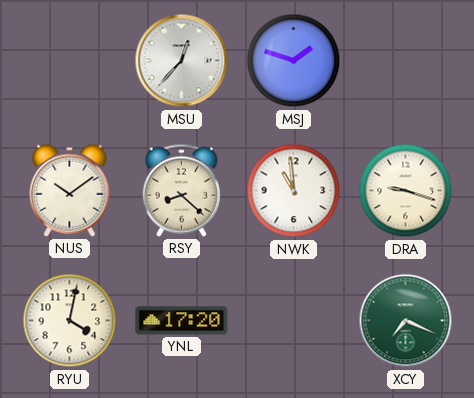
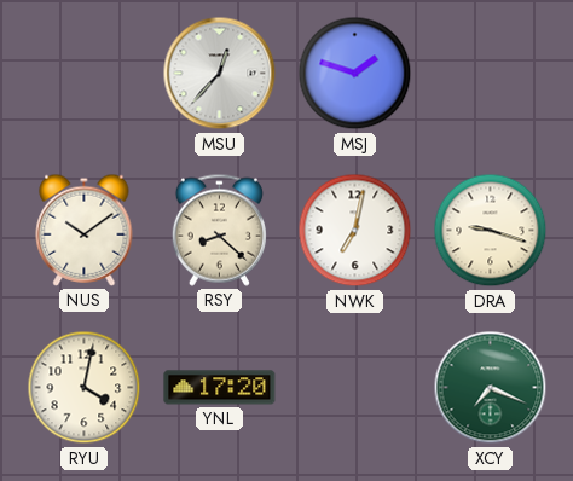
NWK: 10:59 -> 7:02
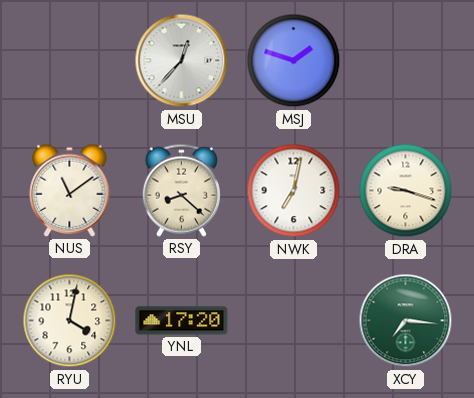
NUS: 10:09 -> 11:09
XCY: 7:19 -> 7:16
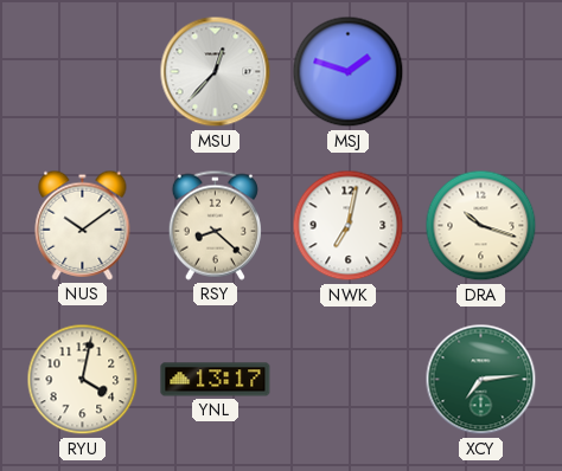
NUS: 11:09 -> 10:09
DRA: 9:18 -> 10:18
YNL: 17:20 -> 13:17
XCY: 7:16 -> 7:14
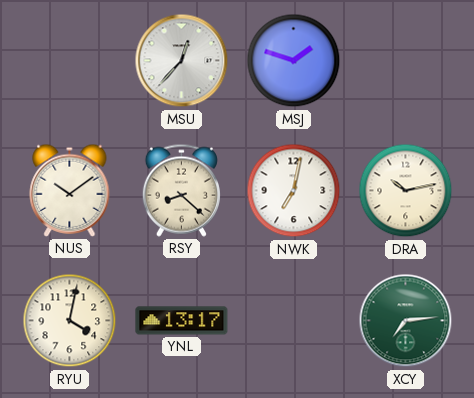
DRA: 10:18 -> 10:13
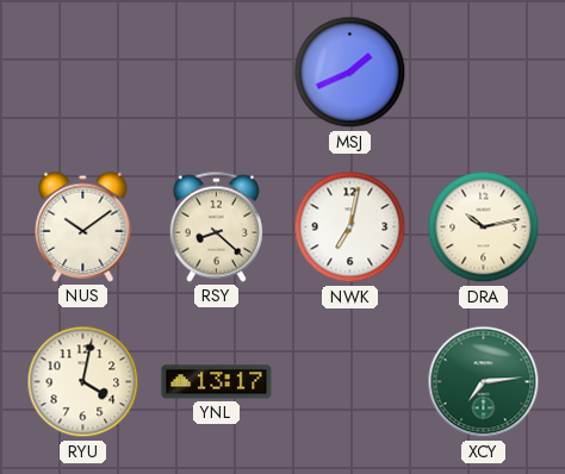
MSU: 12:37 -> none
MSJ: 1:48 -> 1:41
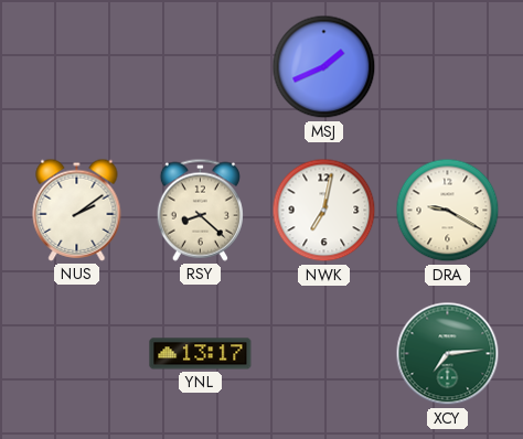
NUS: 10:09 -> 2:09
DRA: 10:13 -> 9:20
RYU: 4:02 -> none
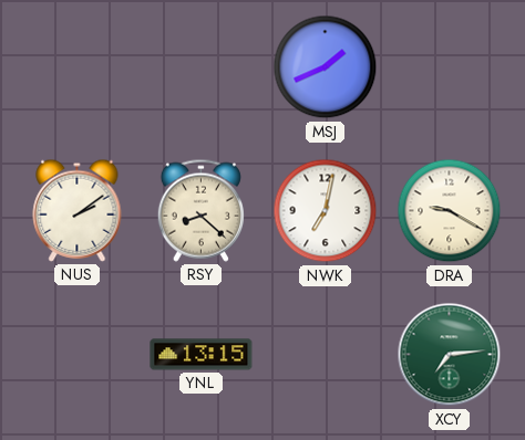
YNL: 13:17 -> 13:15
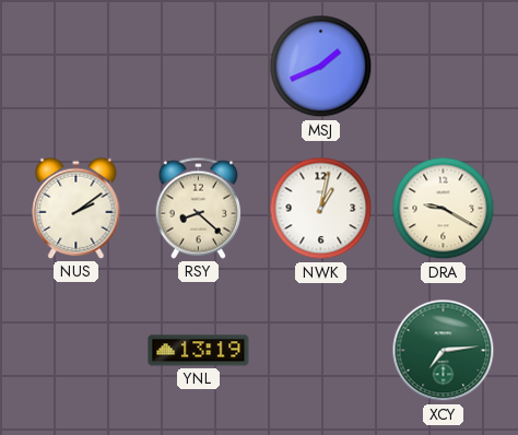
NWK: 7:02 -> 1:02
YNL: 13:15 -> 13:19
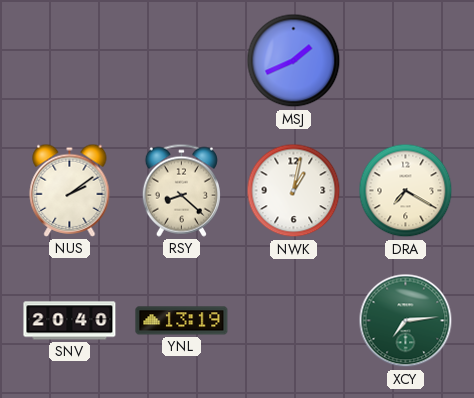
DRA: 9:20 -> 7:20
SNV: none -> 20:40
